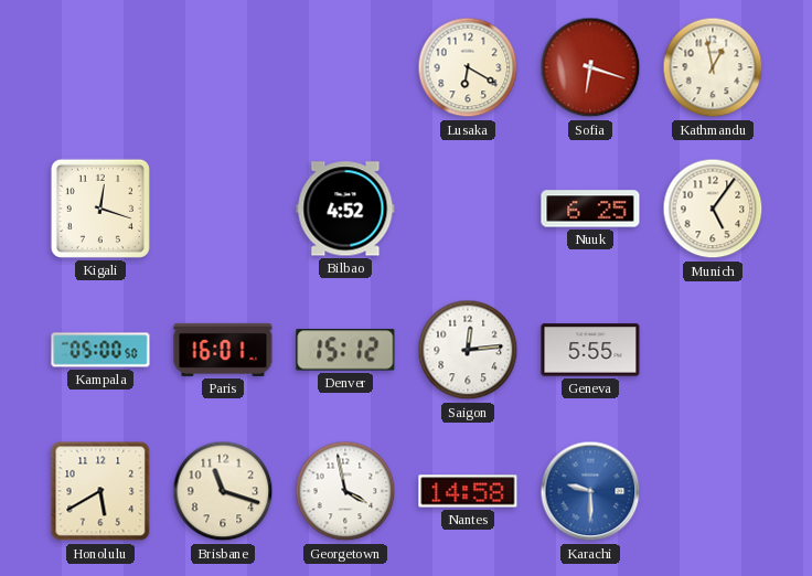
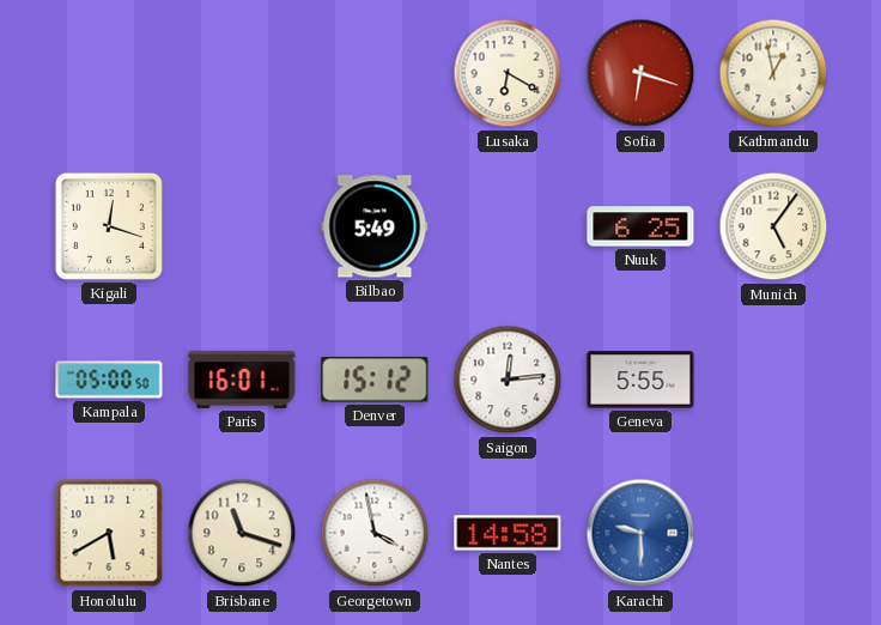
Bilbao: 4:52 -> 5:49
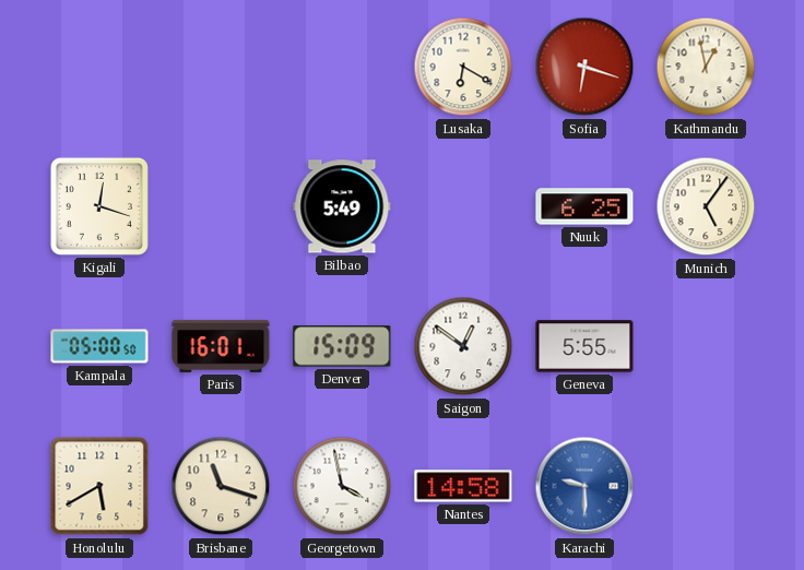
Denver: 15:12 -> 15:09
Saigon: 12:14 -> 12:51
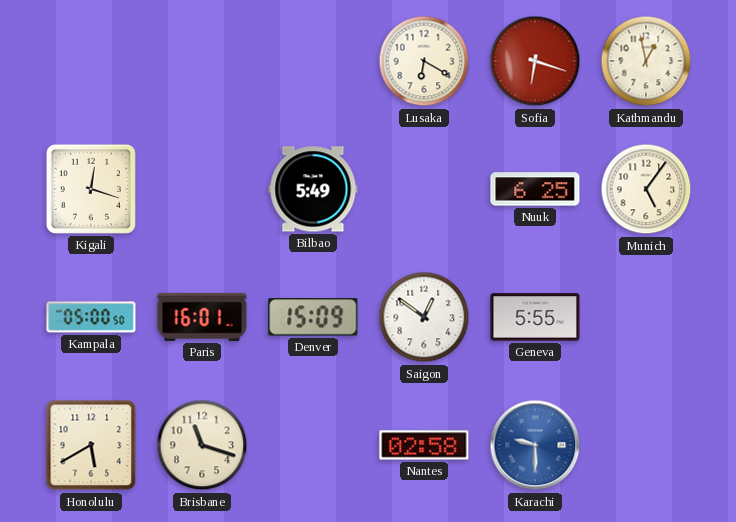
Georgetown: 3:58 -> none
Nantes: 14:58 -> 02:58
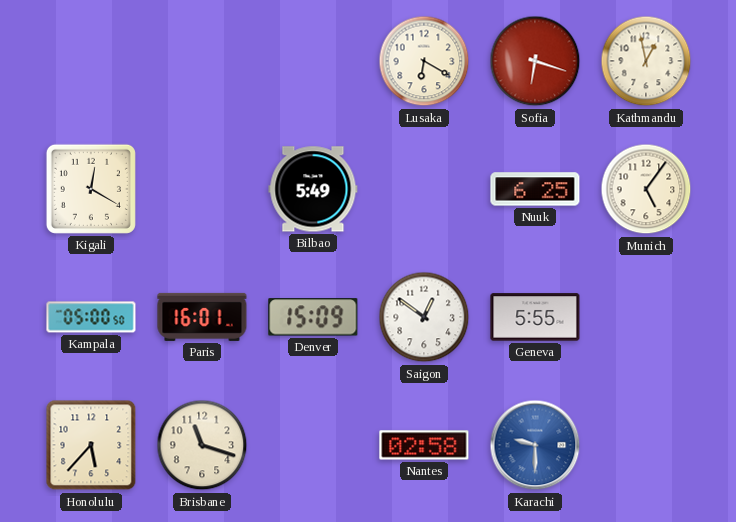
Kigali: 12:18 -> 12:20
Honolulu: 5:40 -> 5:37
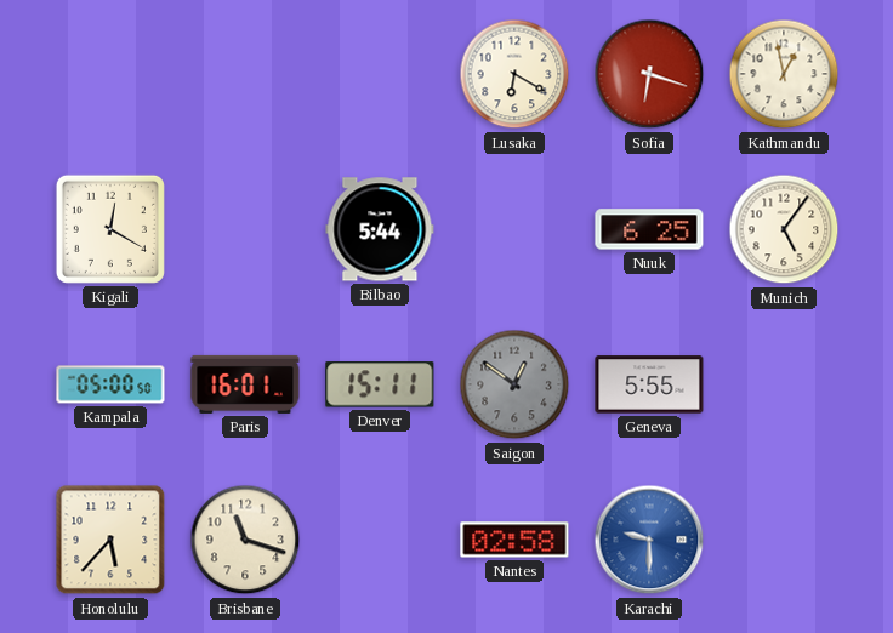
Bilbao: 5:49 -> 5:44
Denver: 15:09 -> 15:11
Saigon dial: white -> grey
